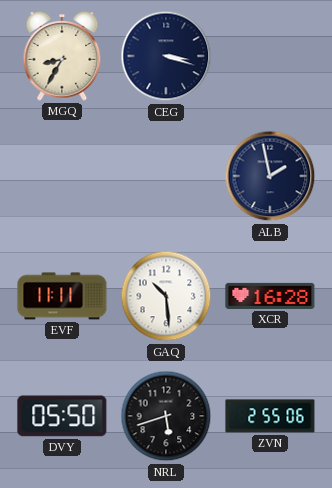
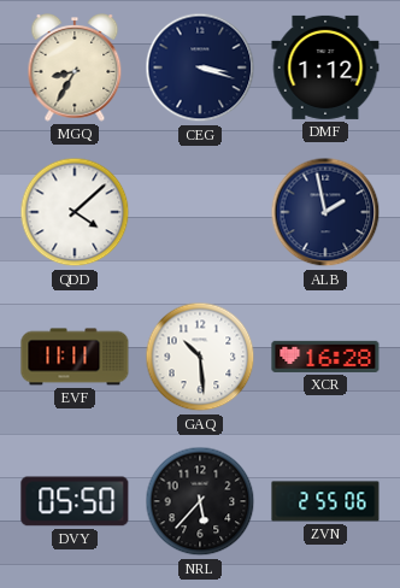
DMF: none -> 1:12
QDD: none -> 4:08
NRL: 5:42 -> 5:37
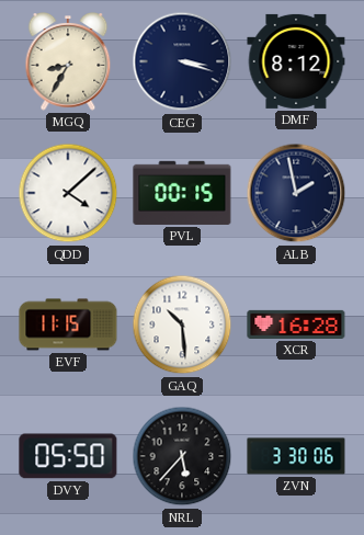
DMF: 1:12 -> 8:12
PVL: none -> 00:15
EVF: 11:11 -> 11:15
ZVN: 2:55 -> 3:30
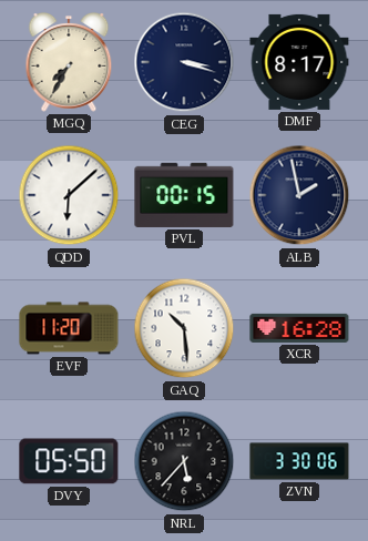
MGQ: 8:35 -> 7:35
DMF: 8:12 -> 8:17
QDD: 4:08 -> 6:08
EVF: 11:15 -> 11:20
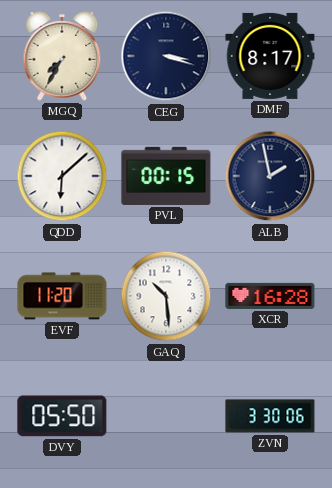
NRL: 5:37 -> none
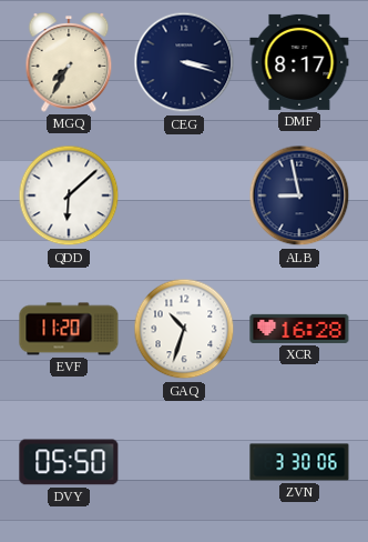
PVL: 00:15 -> none
ALB: 1:58 -> 8:58
GAQ: 10:29 -> 10:33
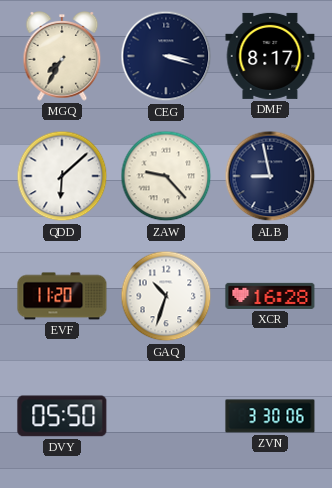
ZAW: none -> 9:23
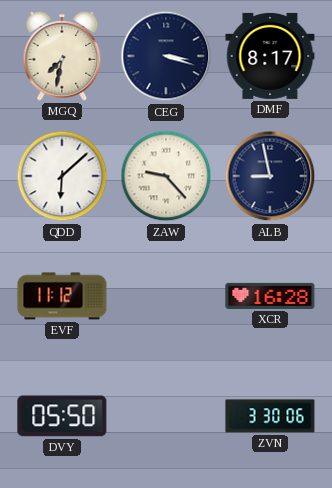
MGQ: 7:35 -> 7:32
EVF: 11:20 -> 11:12
GAQ: 10:33 -> none
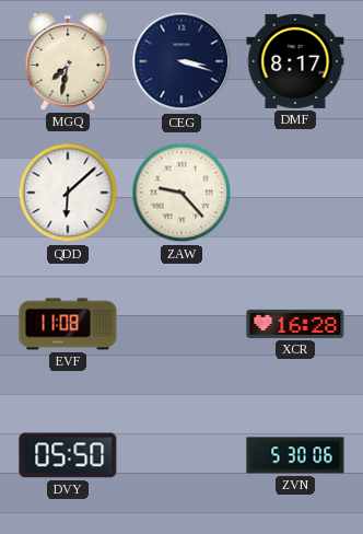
ALB: 8:58 -> none
EVF: 11:12 -> 11:08
ZVN: 3:30 -> 5:30
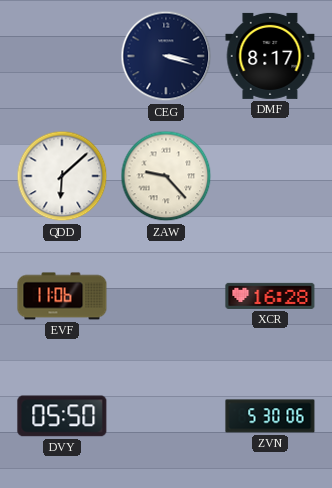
MGQ: 7:32 -> none
EVF: 11:08 -> 11:06
